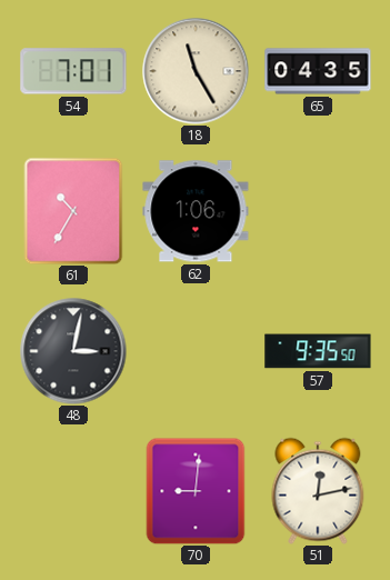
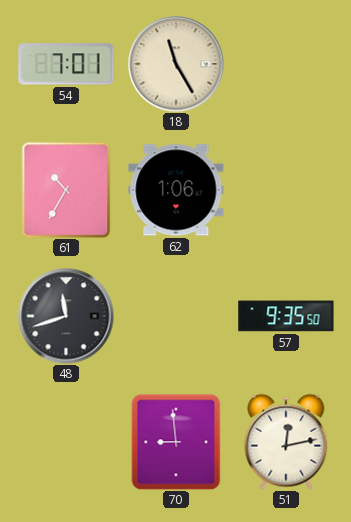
65: 04:35 -> none
48: 3:02 -> 11:42
70: 9:01 -> 8:59
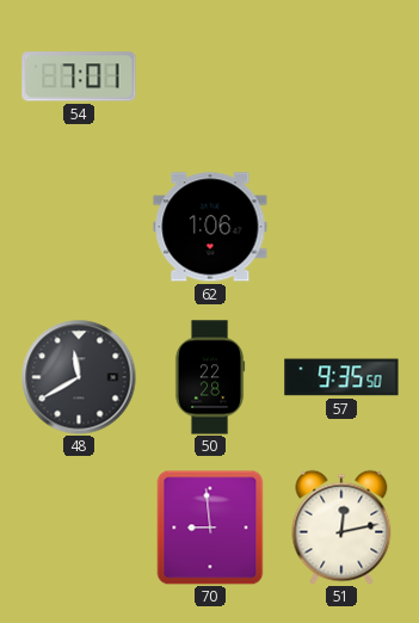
18: 11:25 -> none
61: 10:35 -> none
48: 11:42 -> 11:40
50: none -> 22:28
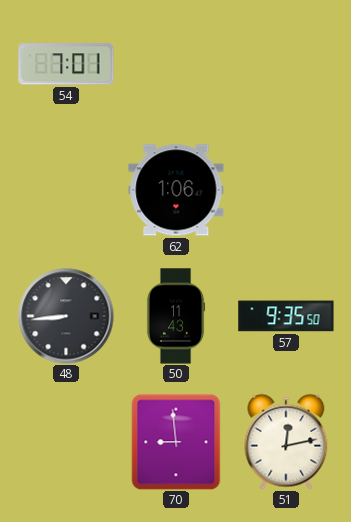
48: 11:40 -> 8:44
50: 22:28 -> 11:43
